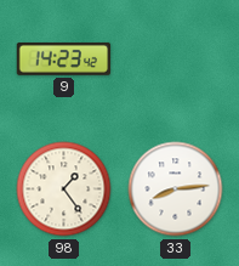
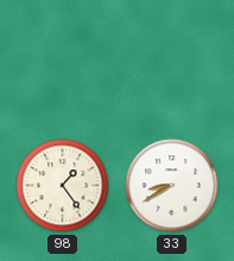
9: 14:23 -> none
33: 8:14 -> 8:40
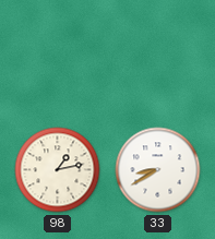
98: 1:24 -> 1:13
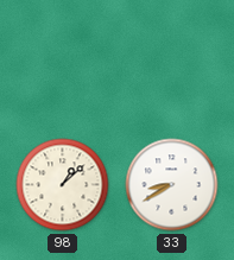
98: 1:13 -> 1:08
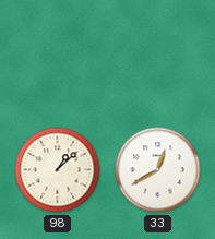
33: 8:40 -> 12:40
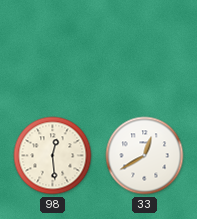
98: 1:08 -> 12:29
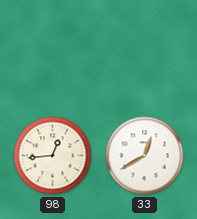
98: 12:29 -> 12:44
